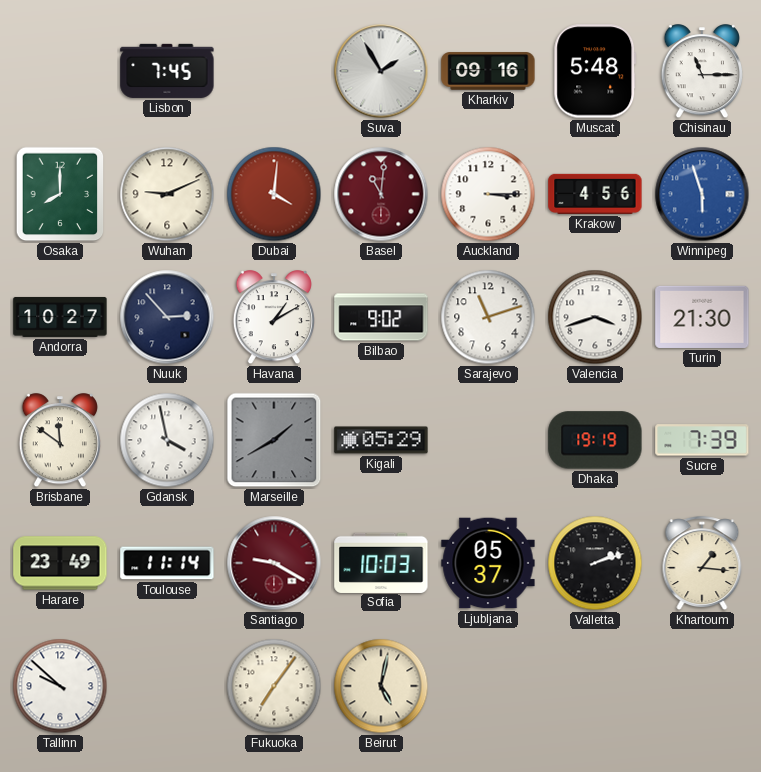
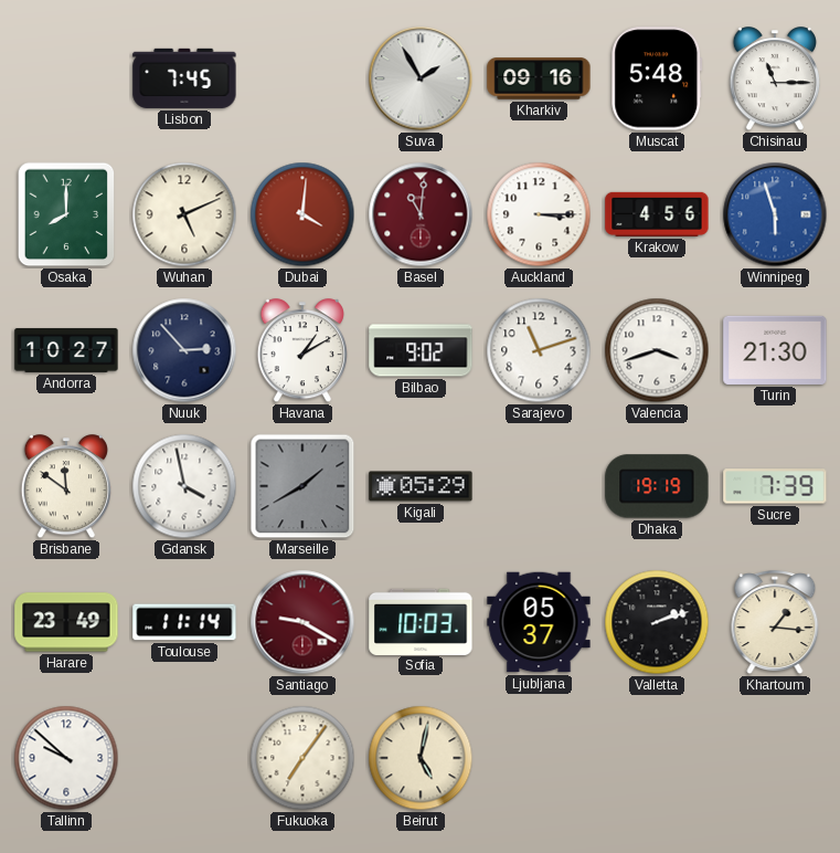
Wuhan: 9:11 -> 5:11
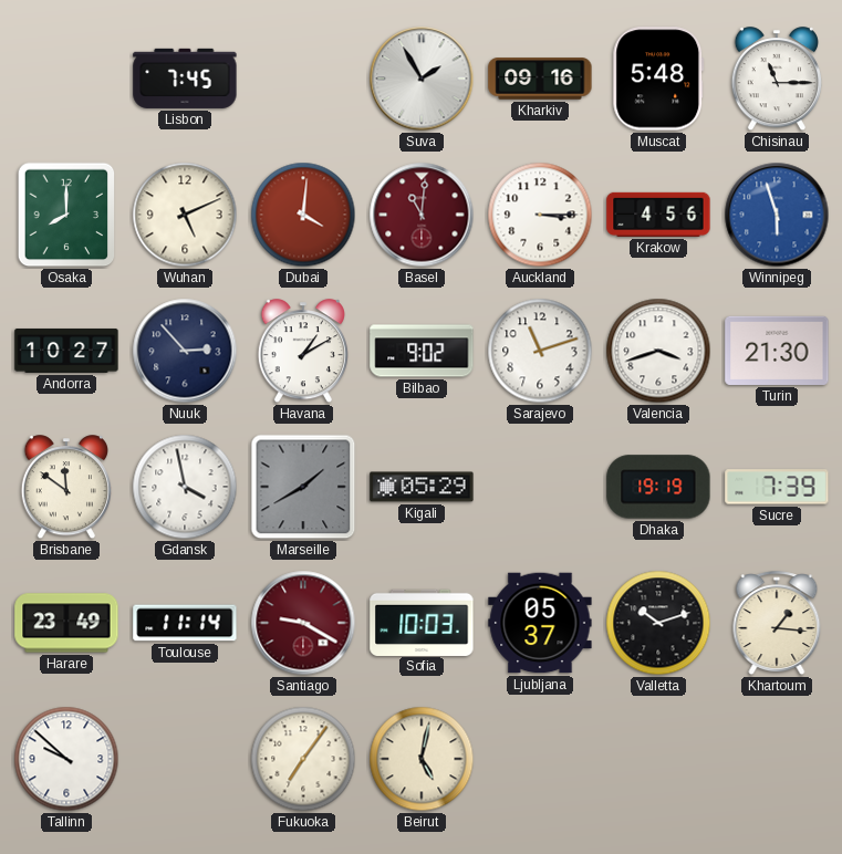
Valletta: 2:12 -> 10:12
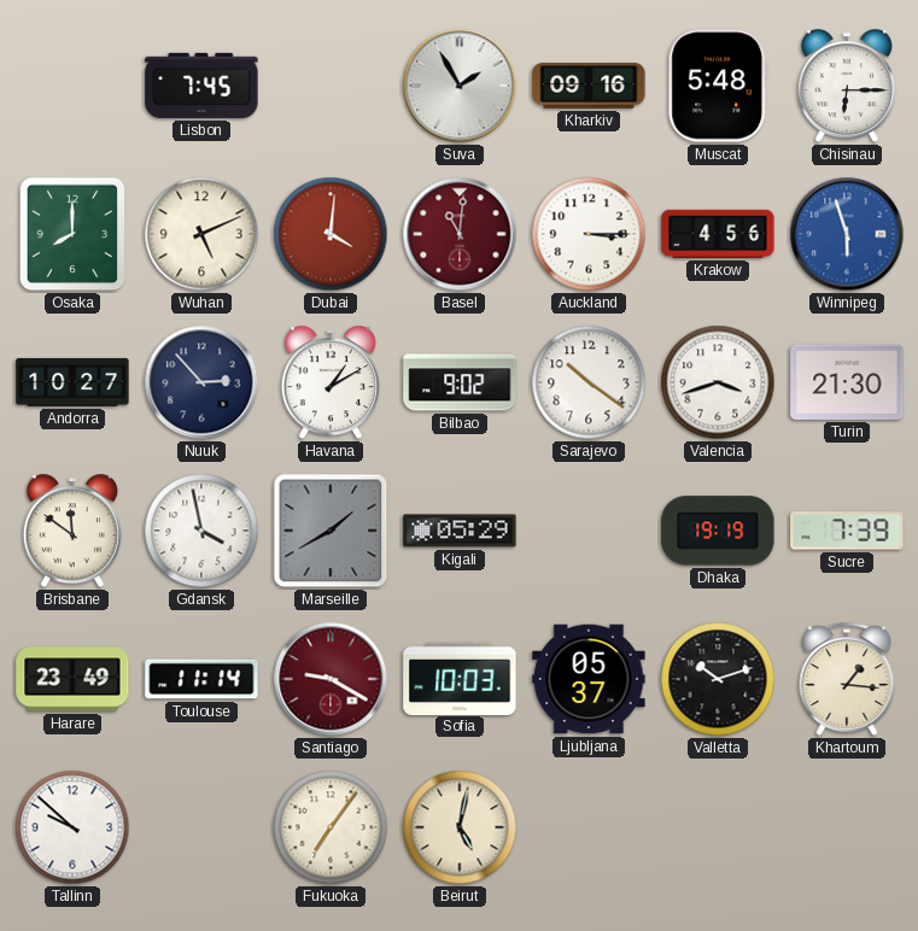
Chisinau: 11:15 -> 6:15
Sarajevo: 11:12 -> 10:21
